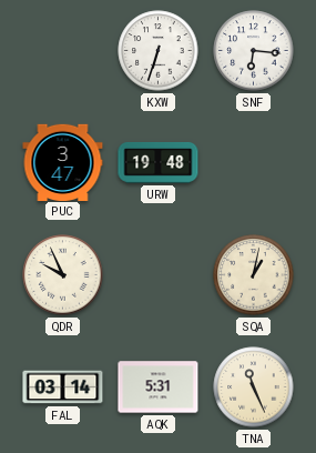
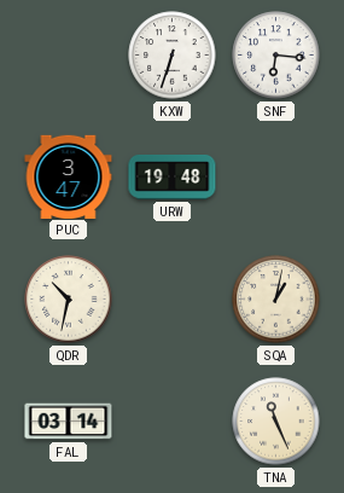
QDR: 9:56 -> 10:32
AQK: 5:31 -> none
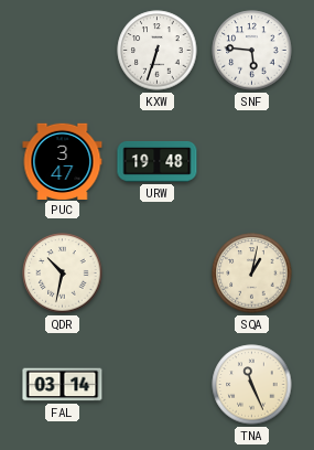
SNF: 6:16 -> 5:46
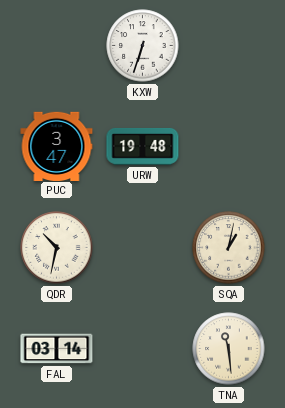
SNF: 5:46 -> none
TNA: 11:26 -> 11:29
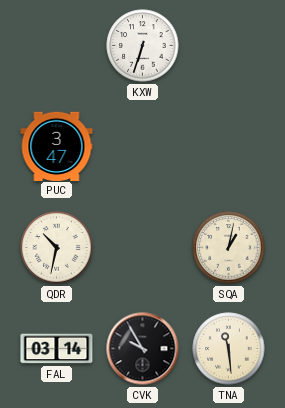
URW: 19:48 -> none
CVK: none -> 9:55
